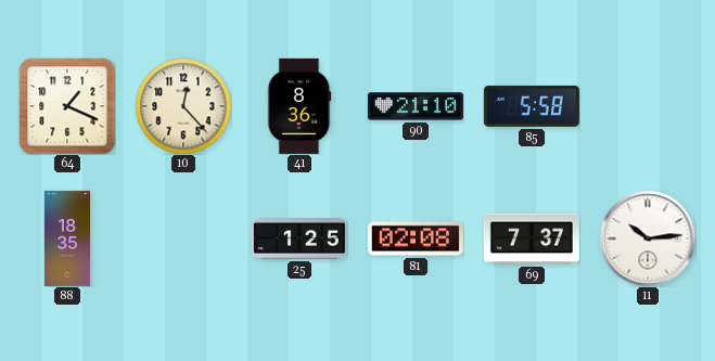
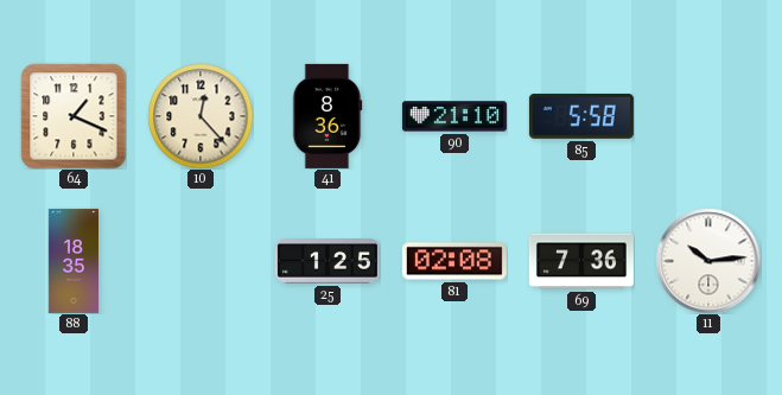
69: 7:37 -> 7:36
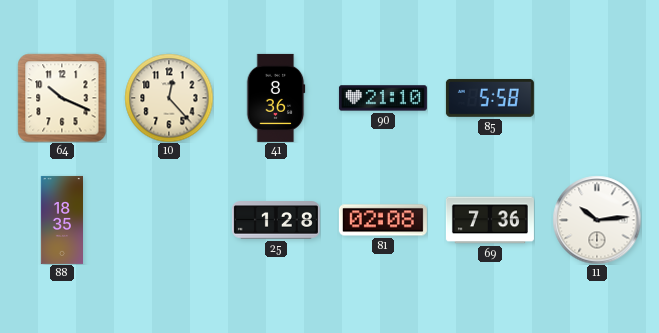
64: 1:19 -> 10:19
25: 1:25 -> 1:28
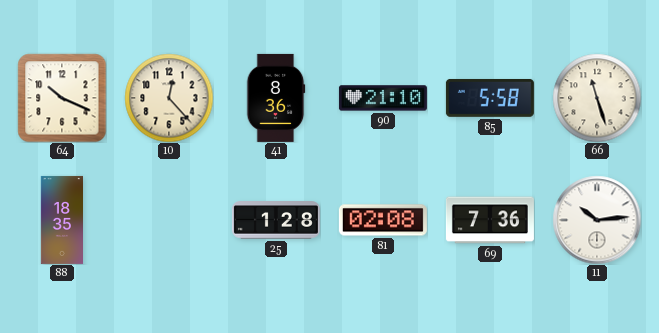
66: none -> 11:27
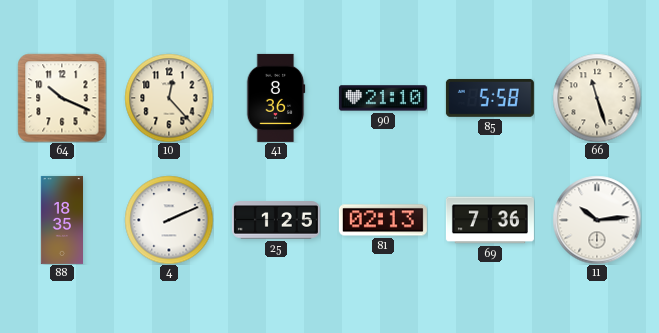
4: none -> 2:11
25: 1:28 -> 1:25
81: 02:08 -> 02:13
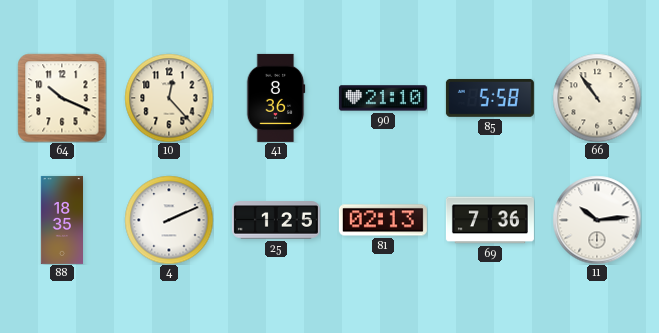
66: 11:27 -> 10:54
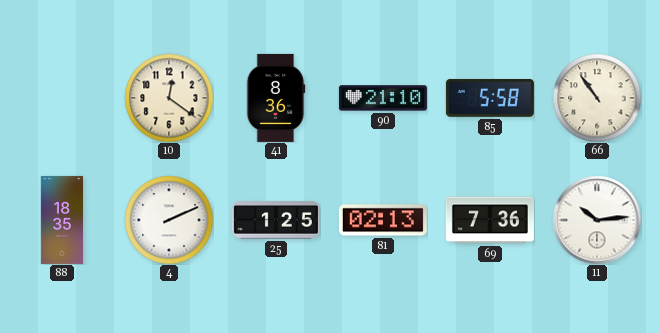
64: 10:19 -> none
10: 12:23 -> 12:21
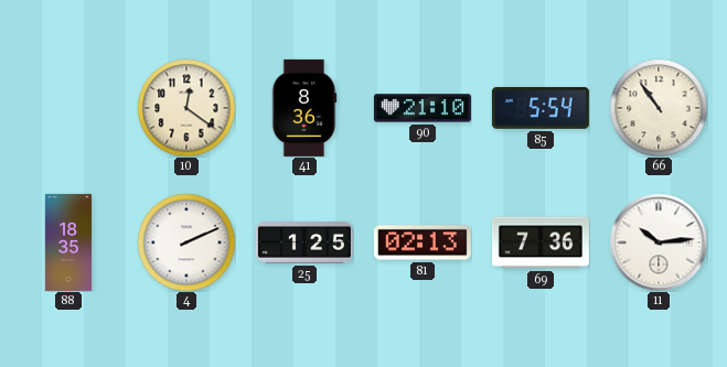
85: 5:58 -> 5:54
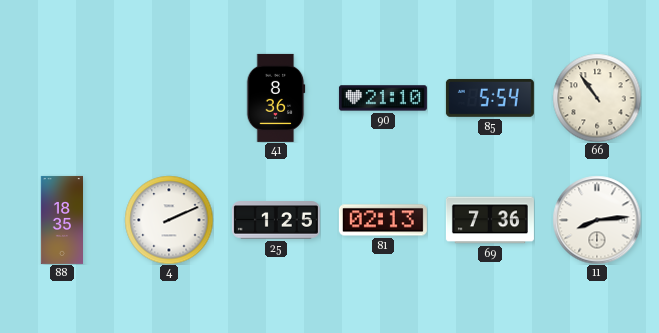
10: 12:21 -> none
11: 10:14 -> 8:14
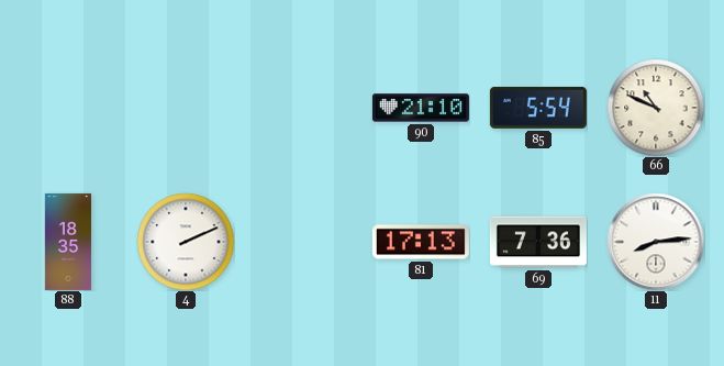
41: 8:36 -> none
66: 10:54 -> 10:49
25: 1:25 -> none
81: 02:13 -> 17:13
